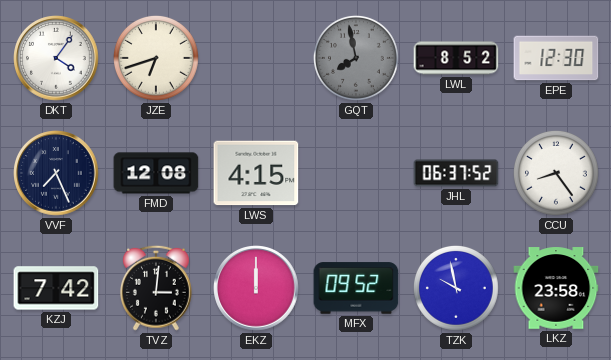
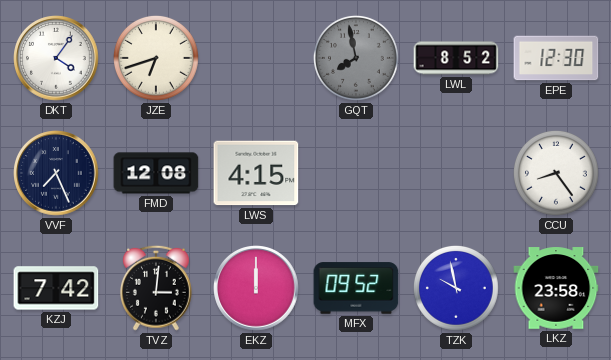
JHL: 06:37 -> none
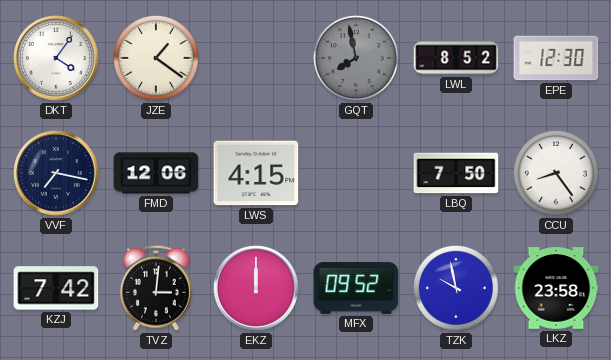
JZE: 6:42 -> 1:21
VVF: 7:26 -> 7:17
FMD: 12:08 -> 12:06
LBQ: none -> 7:50
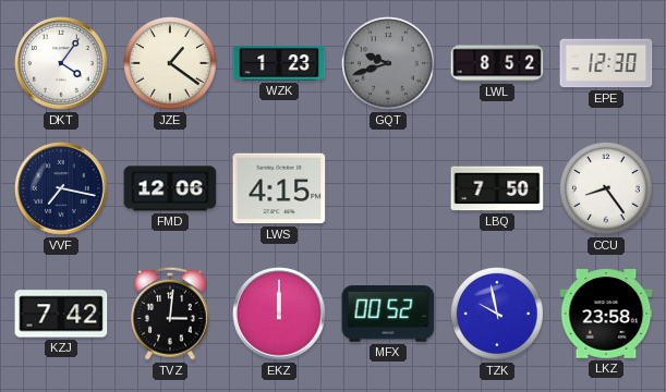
WZK: none -> 1:23
GQT: 7:58 -> 9:42
MFX: 09:52 -> 00:52
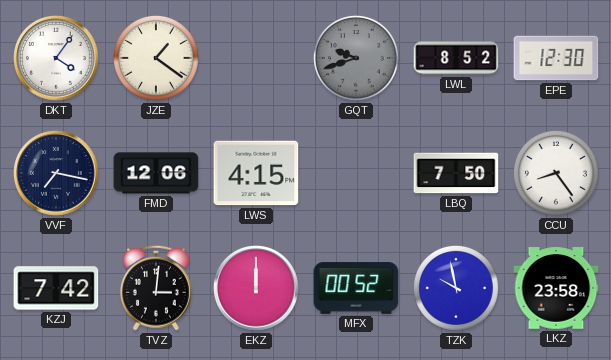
WZK: 1:23 -> none
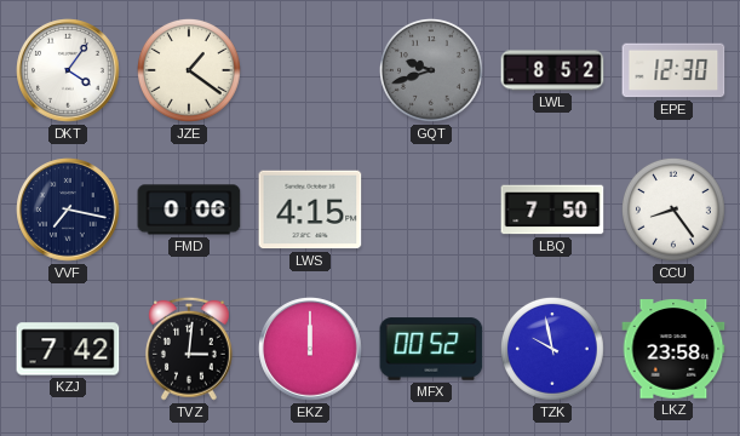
FMD: 12:06 -> 0:06
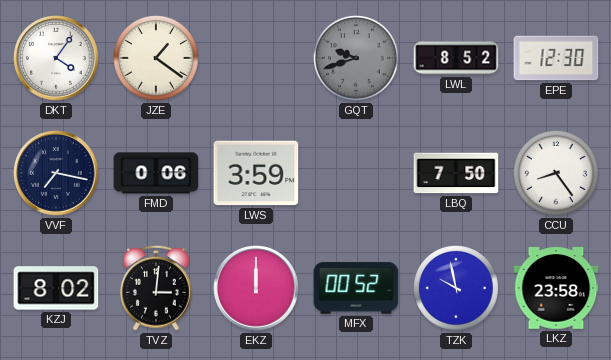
LWS: 4:15 -> 3:59
KZJ: 7:42 -> 8:02
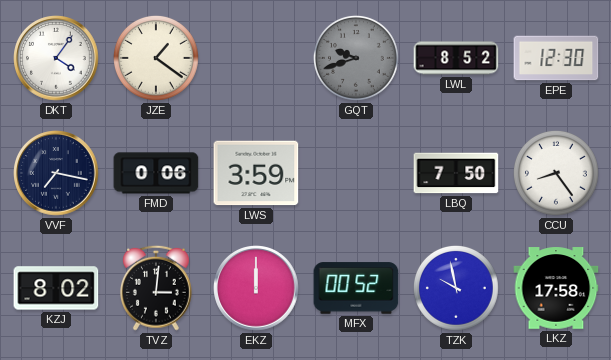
LKZ: 23:58 -> 17:58
